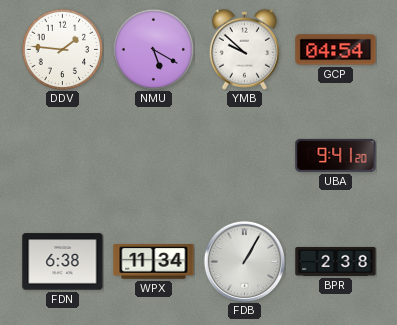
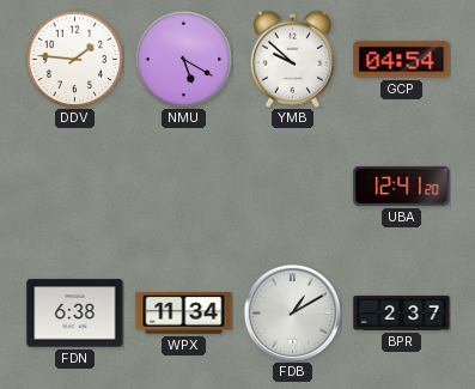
UBA: 9:41 -> 12:41
FDB: 1:05 -> 1:10
BPR: 2:38 -> 2:37
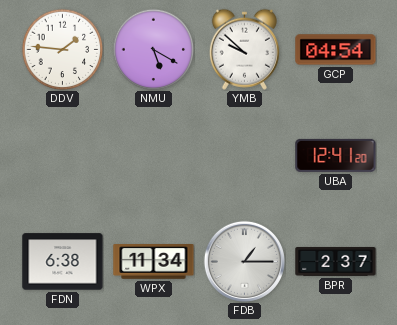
FDB: 1:10 -> 1:15
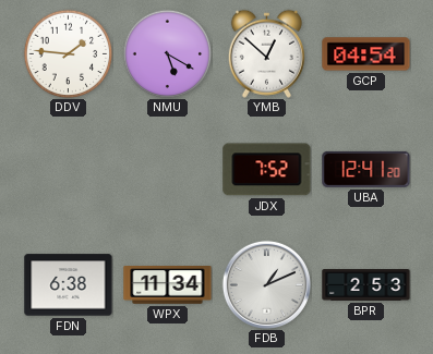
YMB: 9:52 -> 12:52
JDX: none -> 7:52
FDB: 1:15 -> 1:11
BPR: 2:37 -> 2:53
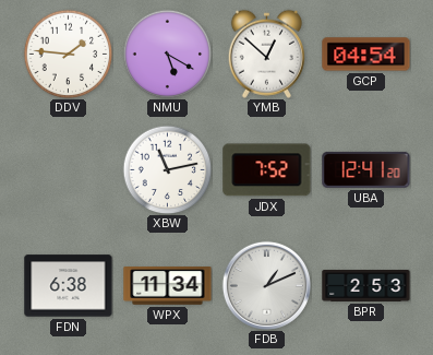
XBW: none -> 11:13
